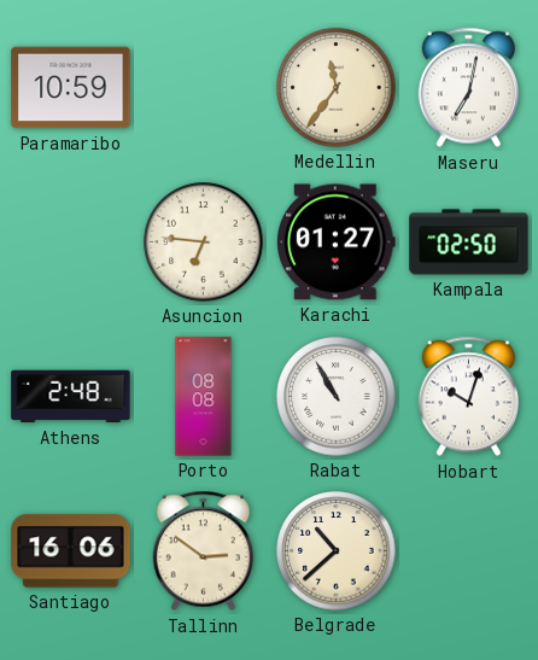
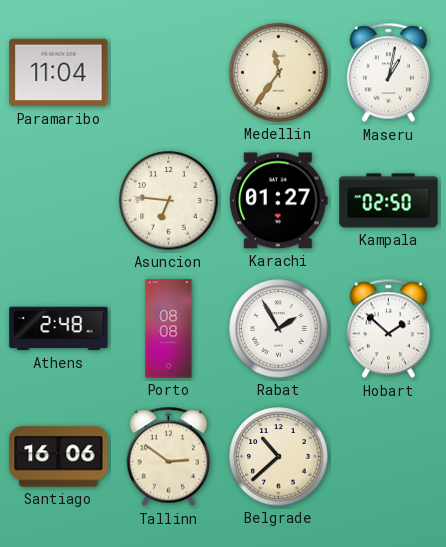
Paramaribo: 10:59 -> 11:04
Maseru: 7:02 -> 1:02
Rabat: 10:55 -> 1:55
Hobart: 10:03 -> 1:52
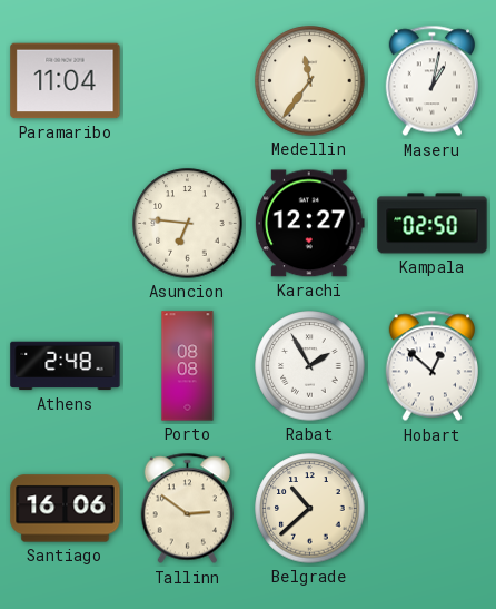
Karachi: 01:27 -> 12:27
Hobart: 1:52 -> 12:52
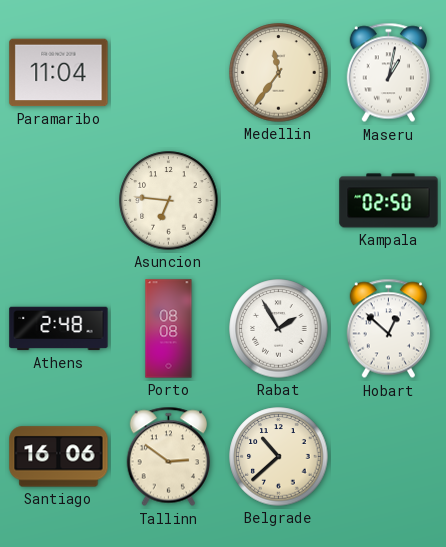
Karachi: 12:27 -> none
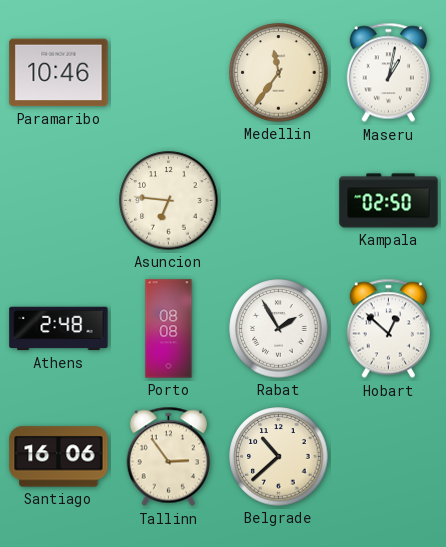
Paramaribo: 11:04 -> 10:46
Tallinn: 2:51 -> 2:54
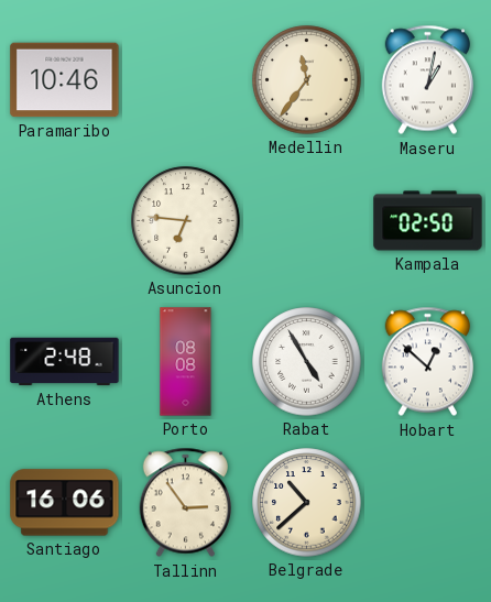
Rabat: 1:55 -> 4:55
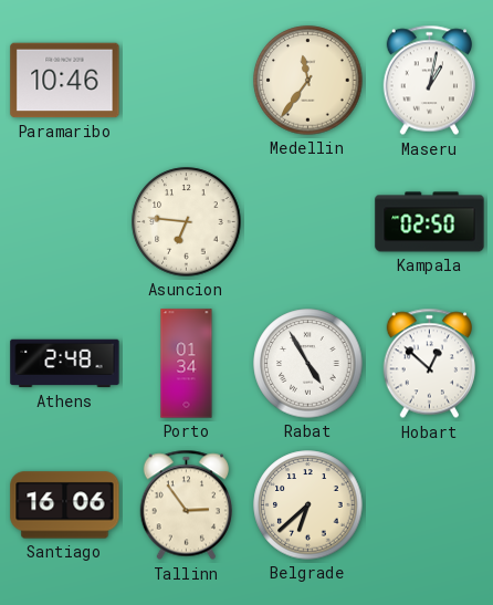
Porto: 08:08 -> 01:34
Belgrade: 10:38 -> 6:38
